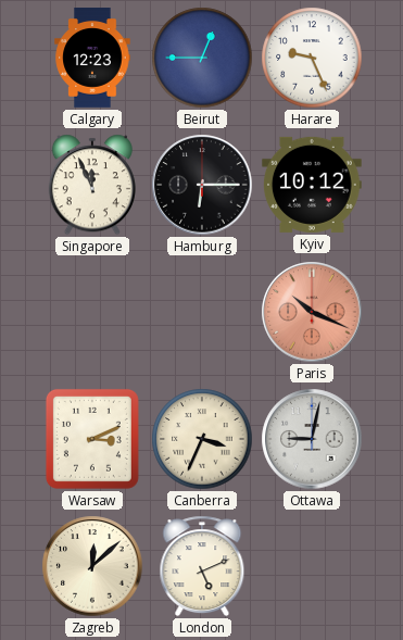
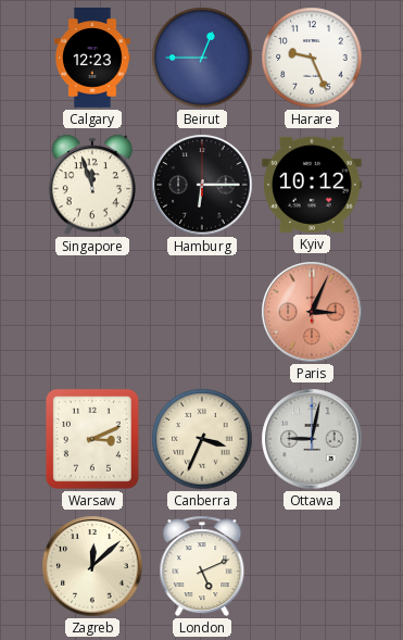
Singapore: 11:56 -> 11:57
Paris: 10:19 -> 3:04
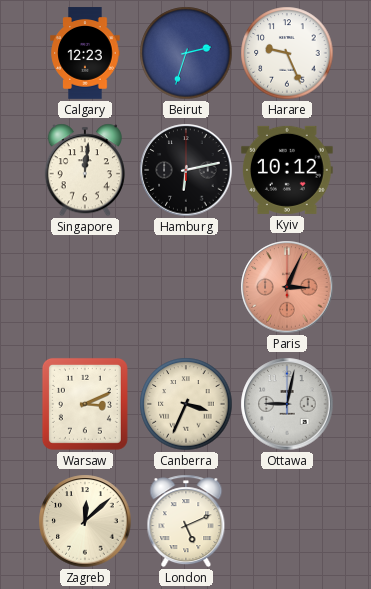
Beirut: 12:45 -> 2:33
Singapore: 11:57 -> 12:01
Hamburg: 6:15 -> 6:13
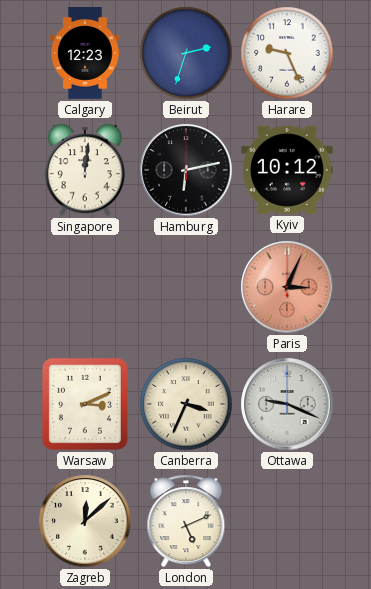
Ottawa: 9:02 -> 9:19
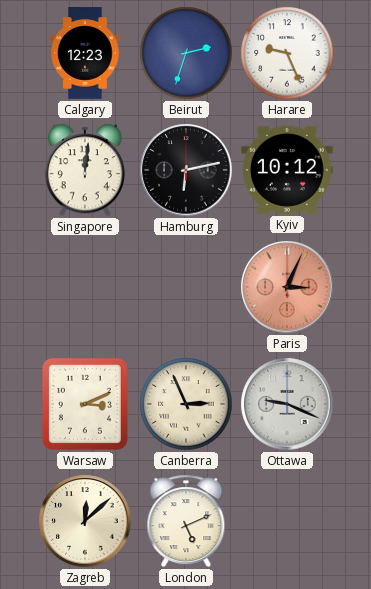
Canberra: 3:34 -> 2:56
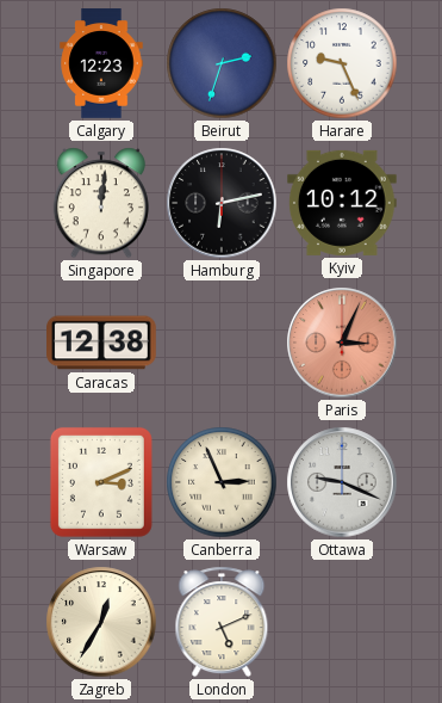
Caracas: none -> 12:38
Zagreb: 12:08 -> 12:35
